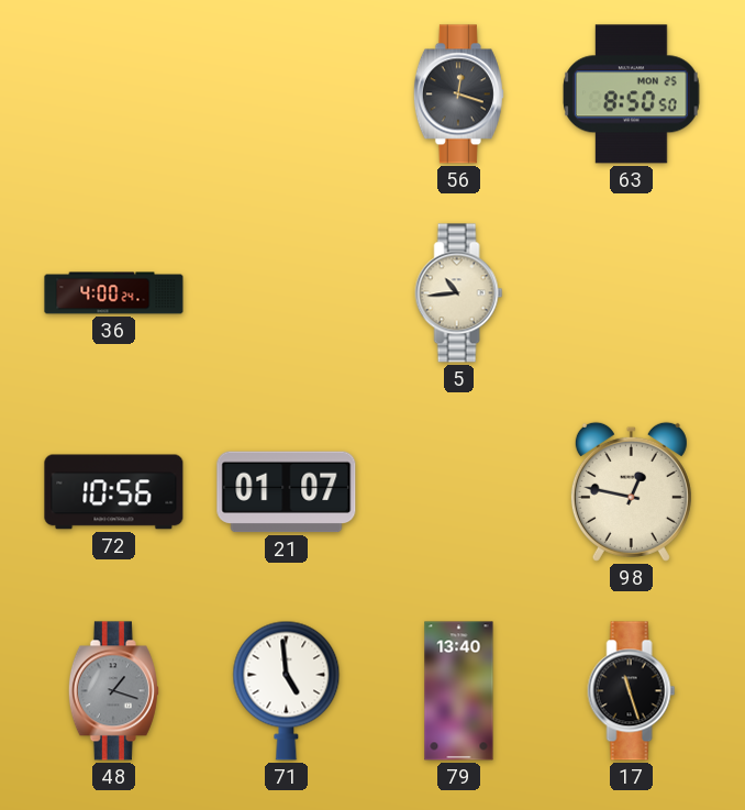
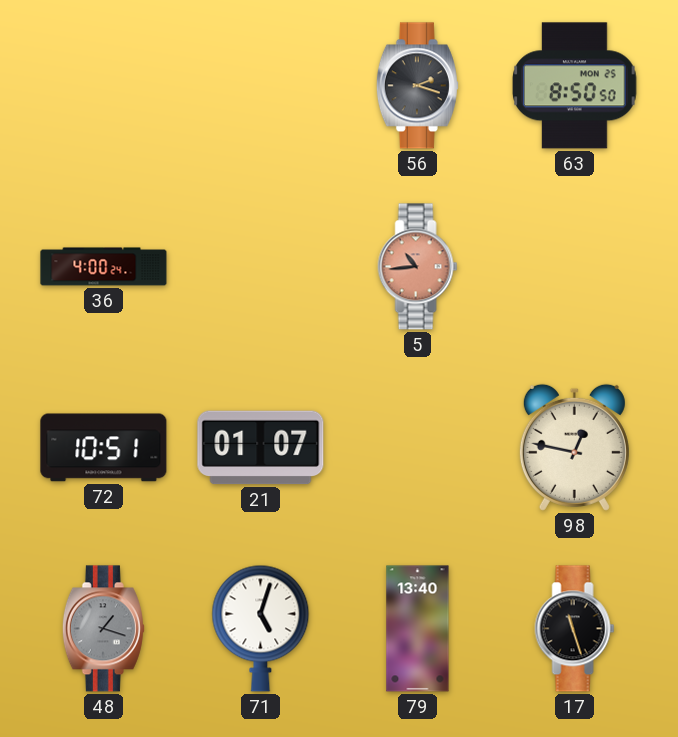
56: 12:18 -> 2:18
5 dial: cream -> salmon
72: 10:56 -> 10:51
71: 4:59 -> 5:03
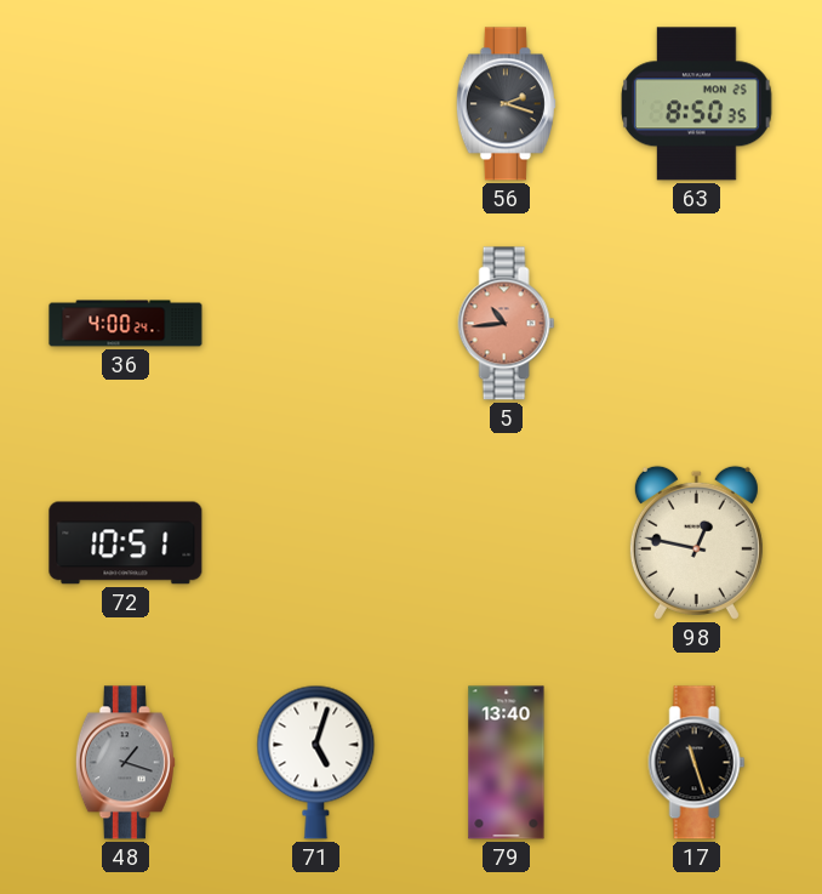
63: 8:50:50 -> 8:50:35
21: 01:07 -> none
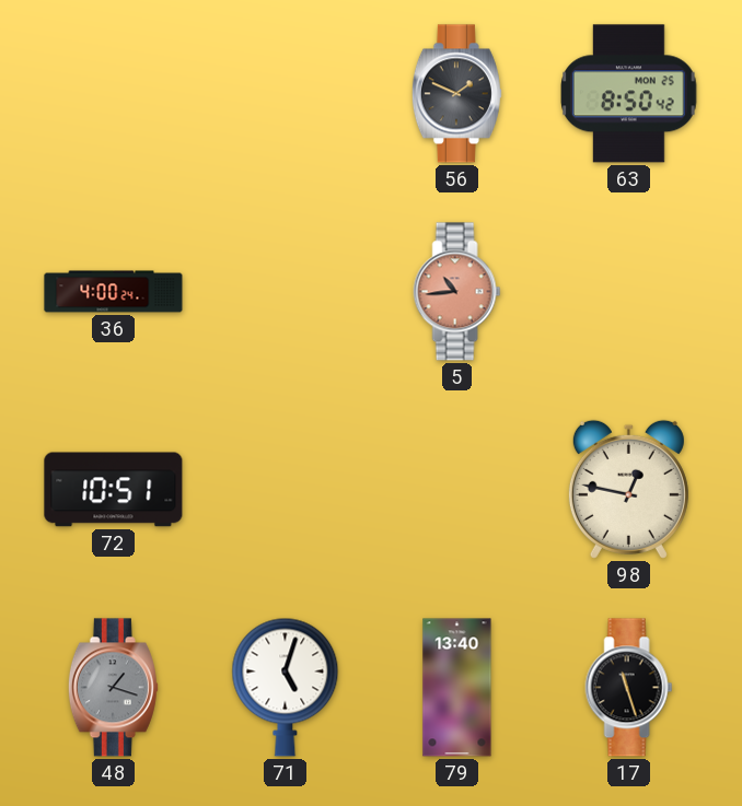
56: 2:18 -> 1:49
63: 8:50:35 -> 8:50:42
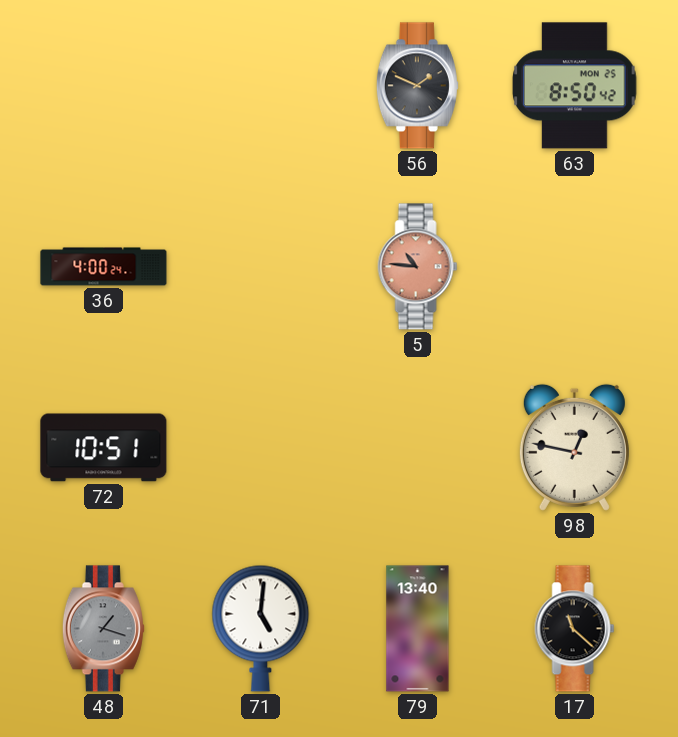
5: 10:44 -> 10:46
71: 5:03 -> 5:01
17: 11:27 -> 11:22
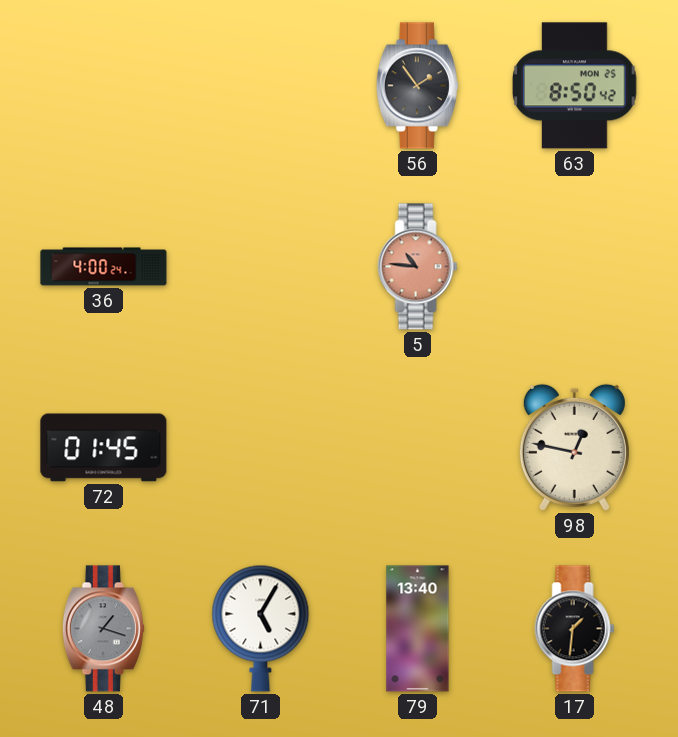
56: 1:49 -> 1:54
72: 10:51 -> 01:45
71: 5:01 -> 5:05
17: 11:22 -> 1:31
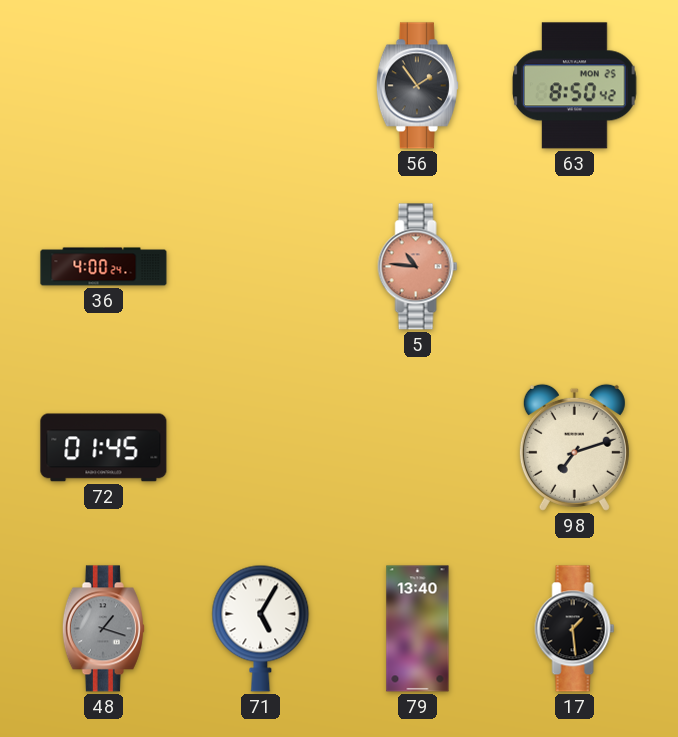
98: 12:47 -> 7:12
17: 1:31 -> 1:29
